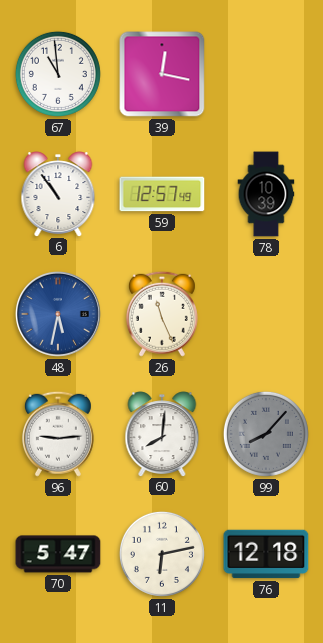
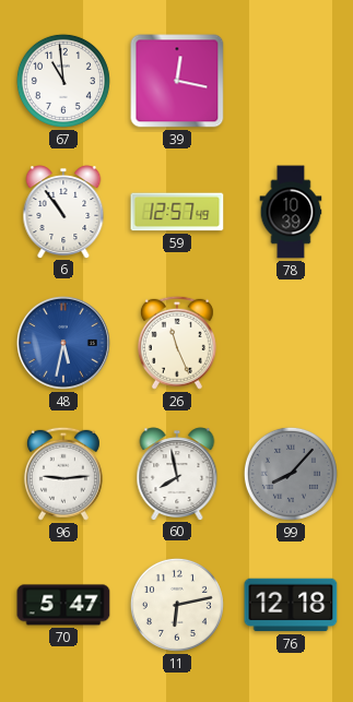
60: 8:01 -> 7:58
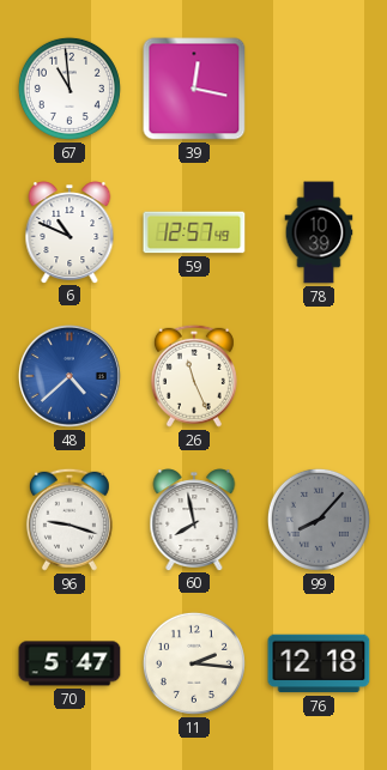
6: 10:54 -> 10:49
48: 5:32 -> 4:38
96: 9:14 -> 9:18
11: 6:13 -> 2:16
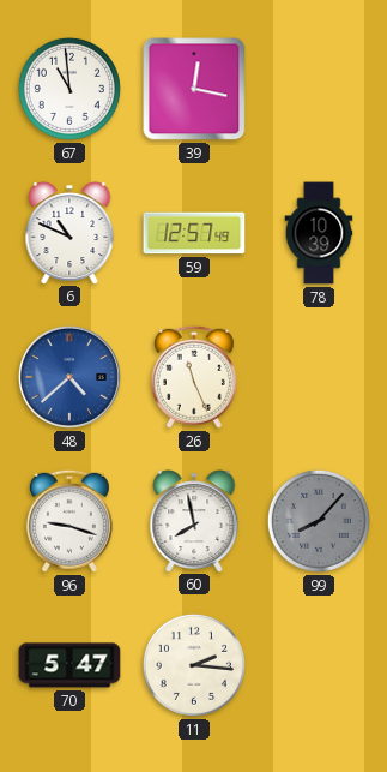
76: 12:18 -> none
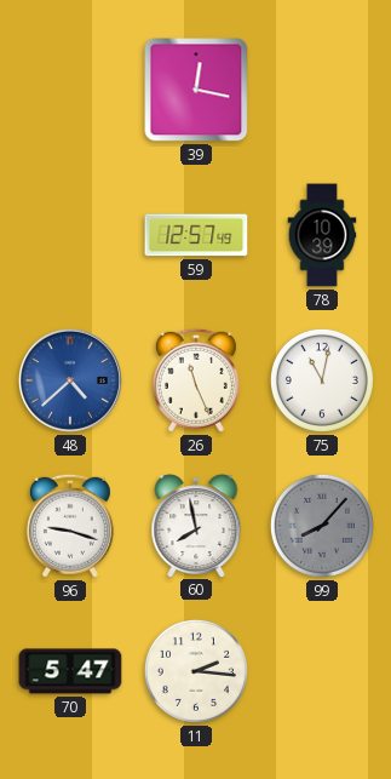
67: 10:59 -> none
6: 10:49 -> none
75: none -> 11:02
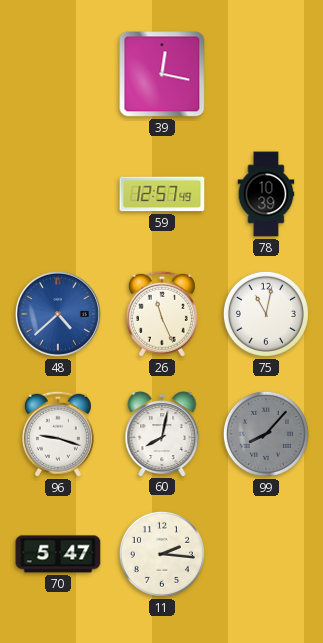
60: 7:58 -> 8:02
